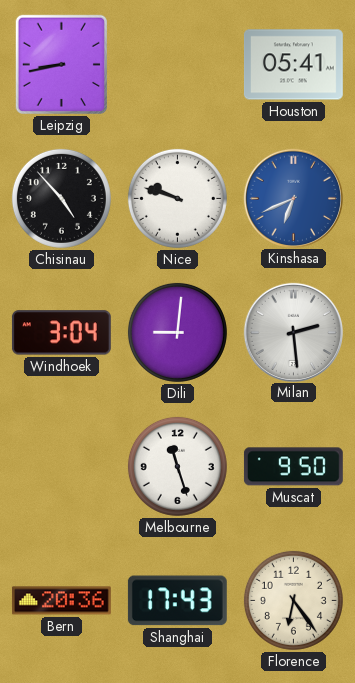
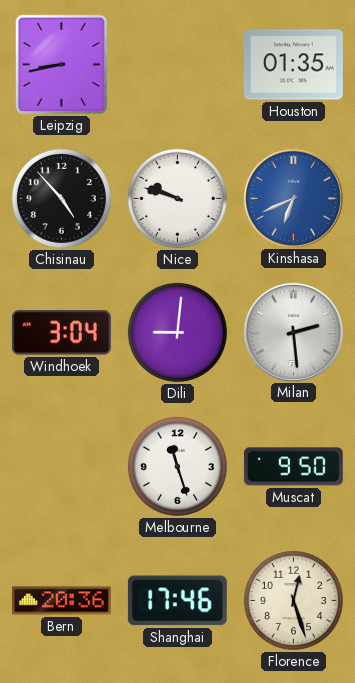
Houston: 05:41 -> 01:35
Shanghai: 17:43 -> 17:46
Florence: 6:24 -> 12:27
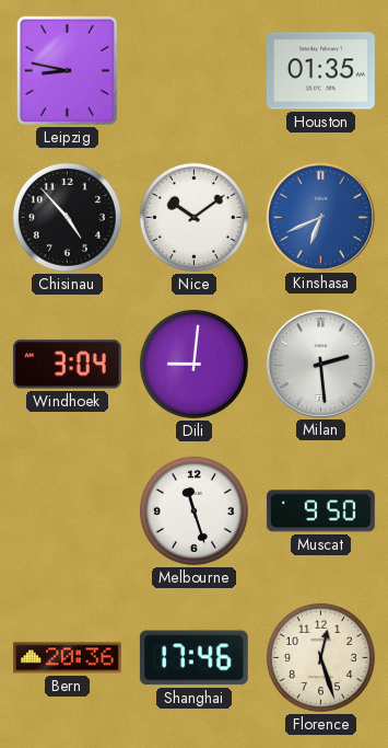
Leipzig: 8:43 -> 8:47
Nice: 9:48 -> 10:09
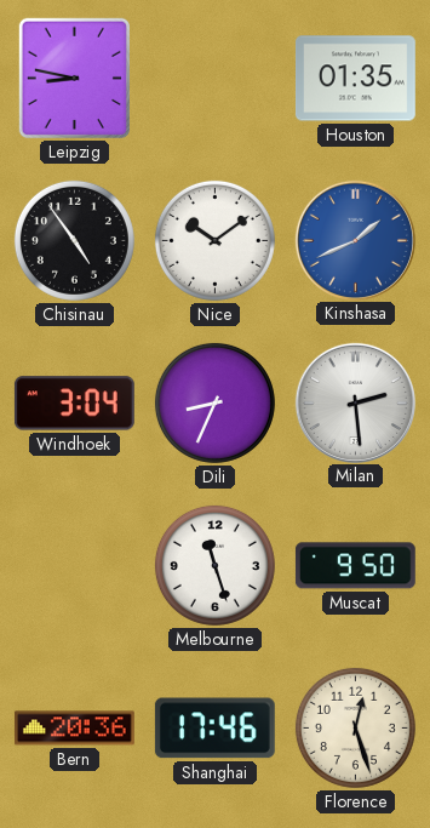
Chisinau: 4:53 -> 4:54
Kinshasa: 6:41 -> 1:41
Dili: 9:01 -> 8:34
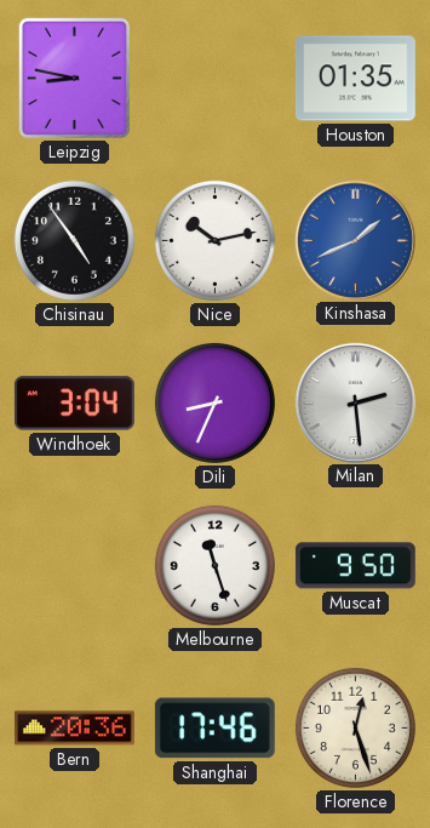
Nice: 10:09 -> 10:13
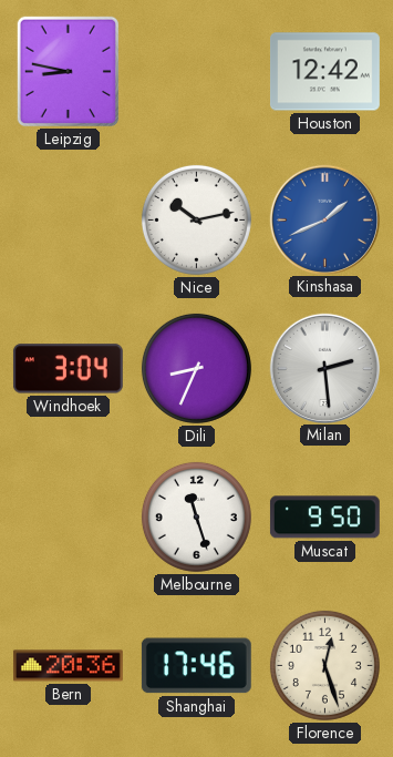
Houston: 01:35 -> 12:42
Chisinau: 4:54 -> none
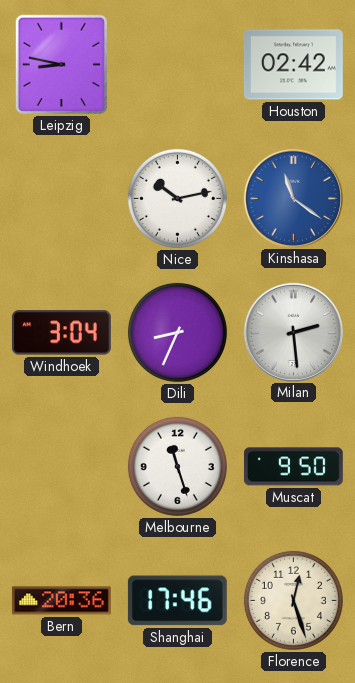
Houston: 12:42 -> 02:42
Kinshasa: 1:41 -> 11:21
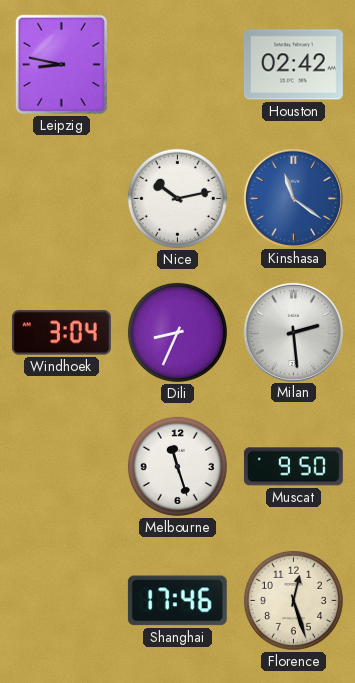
Bern: 20:36 -> none
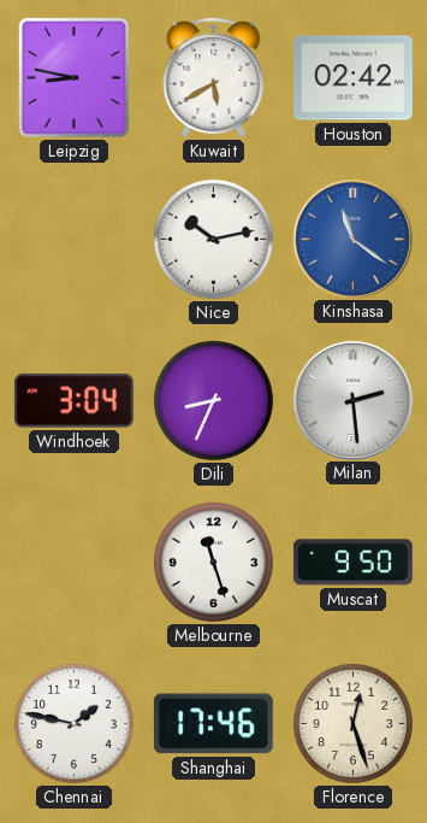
Kuwait: none -> 5:40
Chennai: none -> 1:47
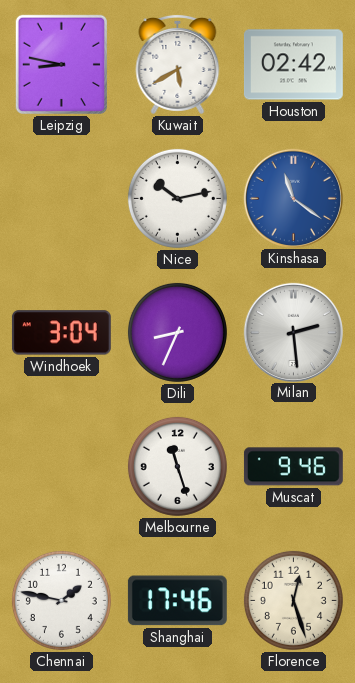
Muscat: 9:50 -> 9:46
